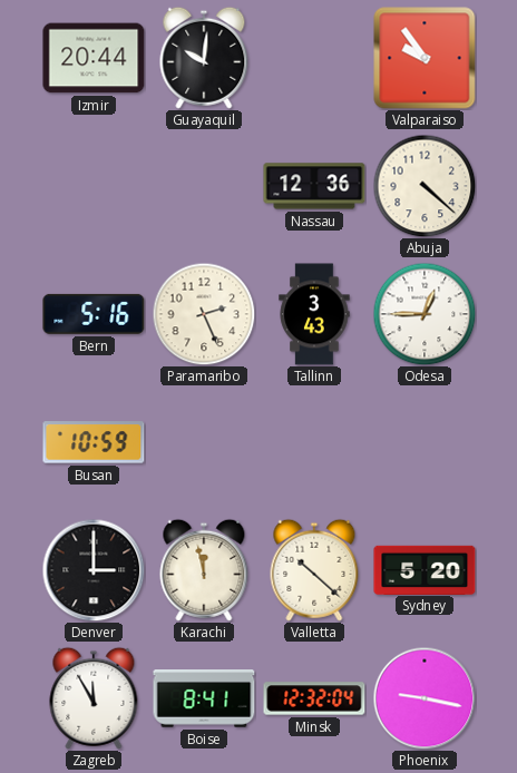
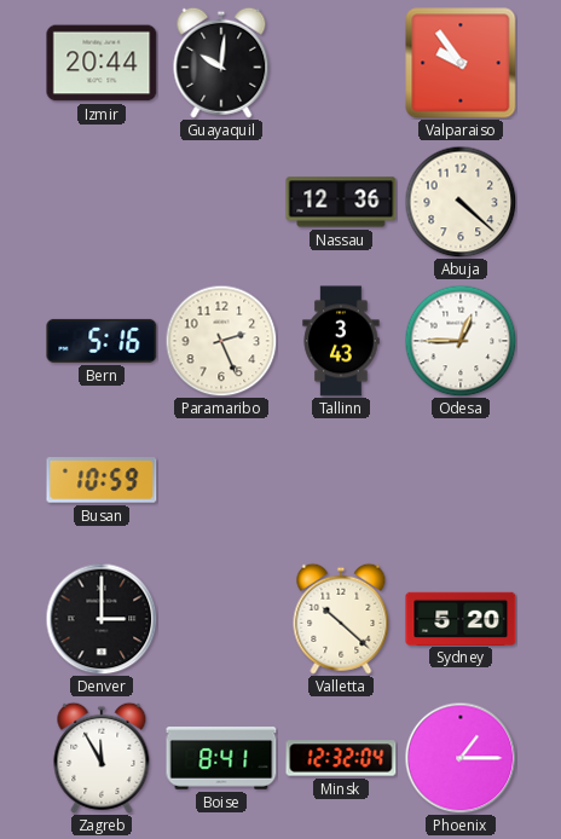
Karachi: 11:58 -> none
Phoenix: 9:17 -> 1:15
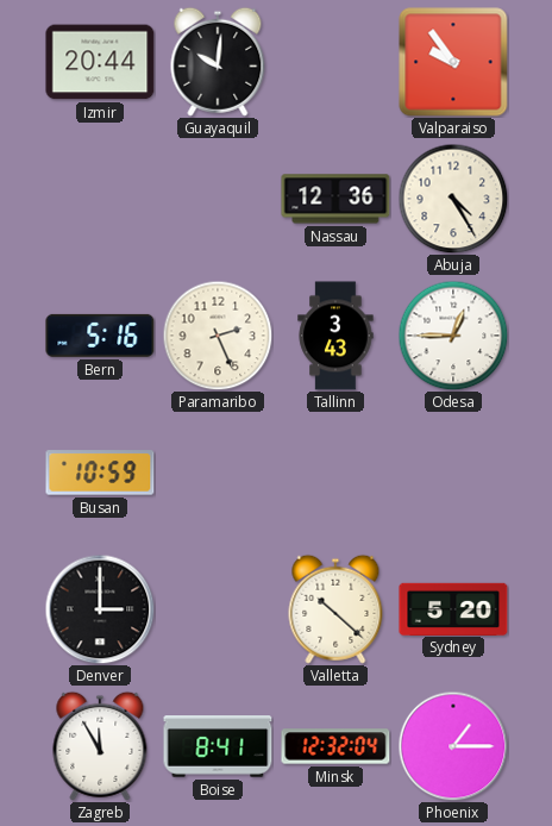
Abuja: 4:22 -> 4:25
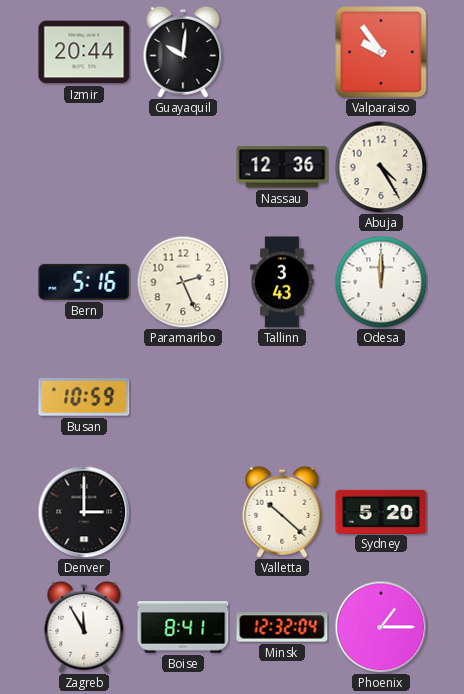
Odesa: 12:45 -> 12:00
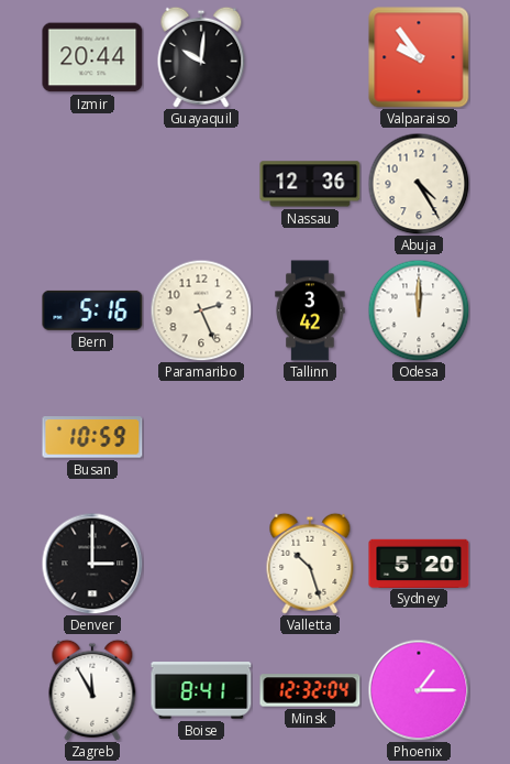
Tallinn: 3:43 -> 3:42
Valletta: 10:22 -> 10:27
